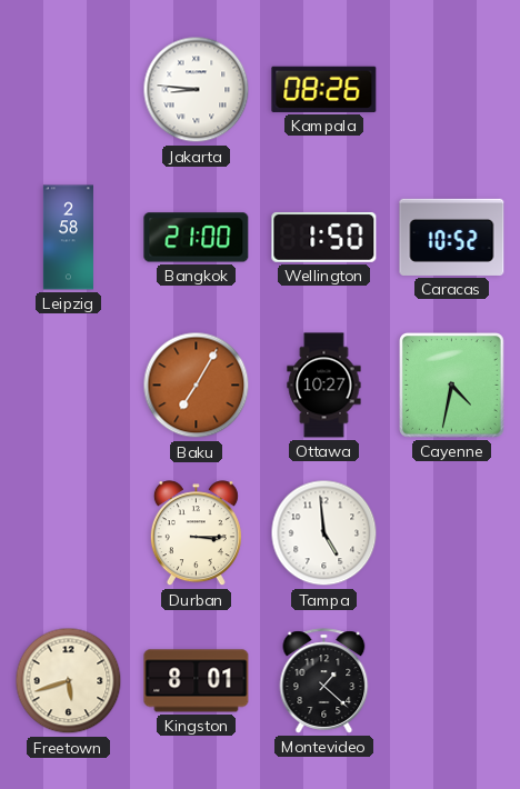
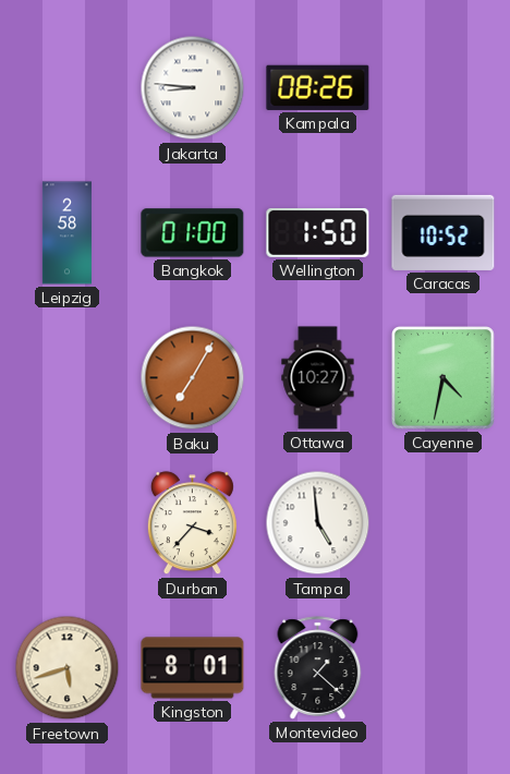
Bangkok: 21:00 -> 01:00
Durban: 3:15 -> 3:37
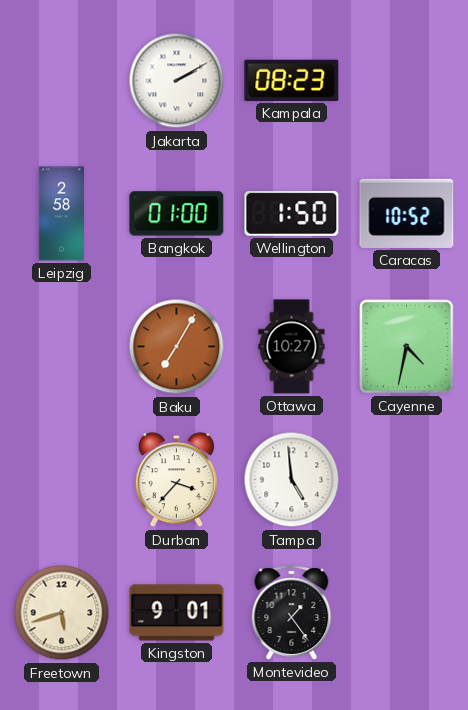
Jakarta: 8:46 -> 2:10
Kampala: 08:26 -> 08:23
Kingston: 8:01 -> 9:01
Montevideo: 1:22 -> 1:24
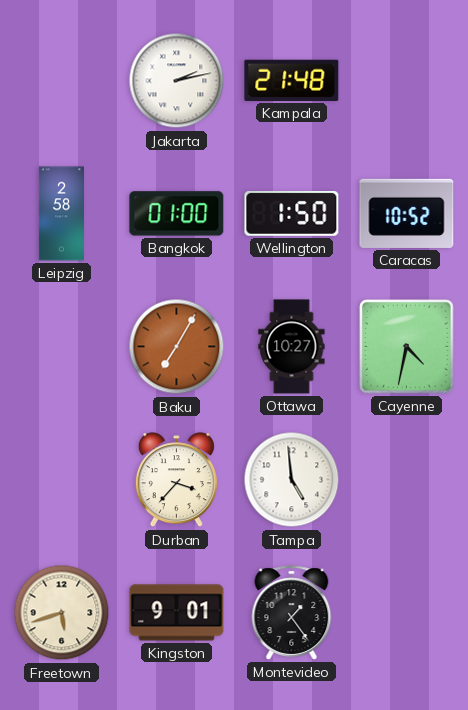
Jakarta: 2:10 -> 2:13
Kampala: 08:23 -> 21:48
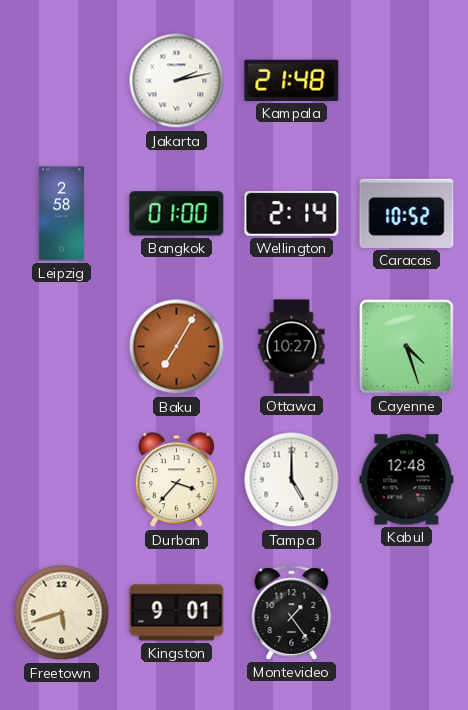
Wellington: 1:50 -> 2:14
Cayenne: 4:32 -> 4:27
Tampa: 4:59 -> 5:00
Kabul: none -> 12:48
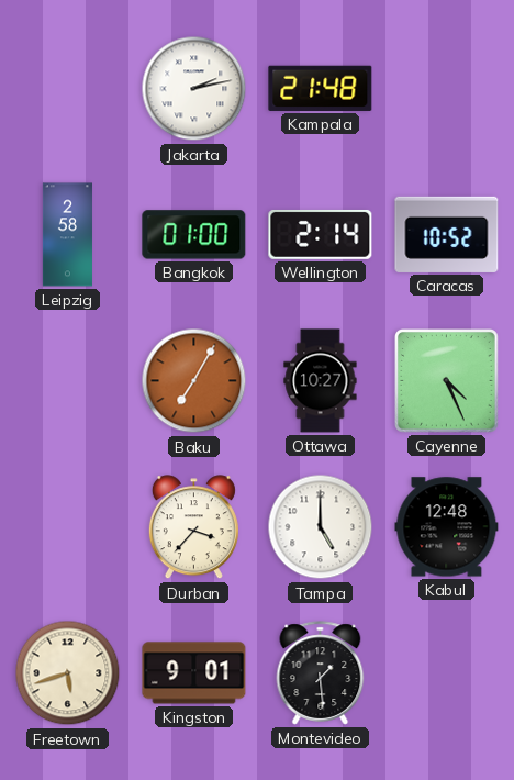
Cayenne: 4:27 -> 4:26
Montevideo: 1:24 -> 1:29
